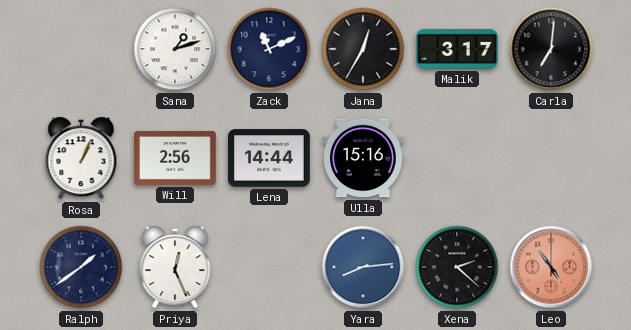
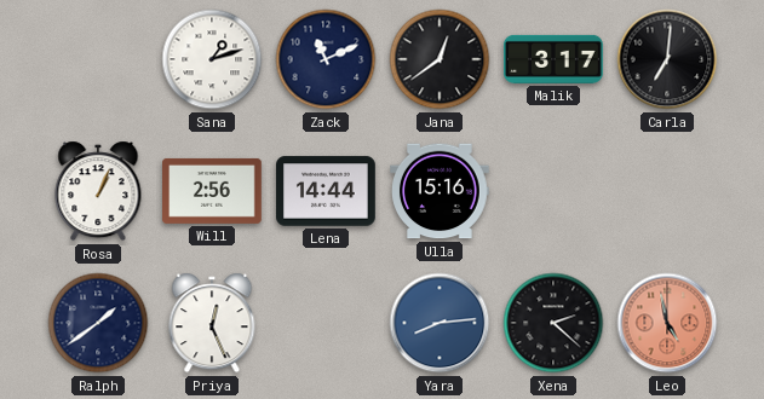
Jana: 12:35 -> 12:39
Leo: 4:54 -> 4:58
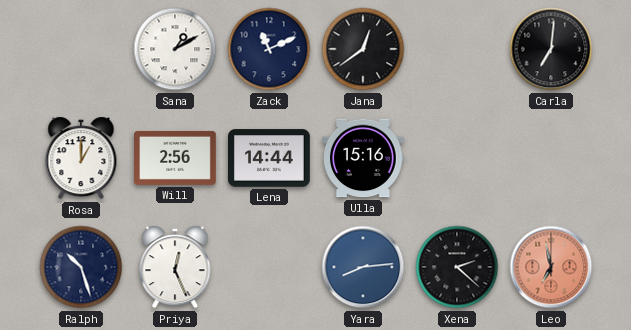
Sana: 1:12 -> 1:10
Malik: 3:17 -> none
Rosa: 1:04 -> 1:00
Ralph: 1:39 -> 10:27
Leo: 4:58 -> 6:58
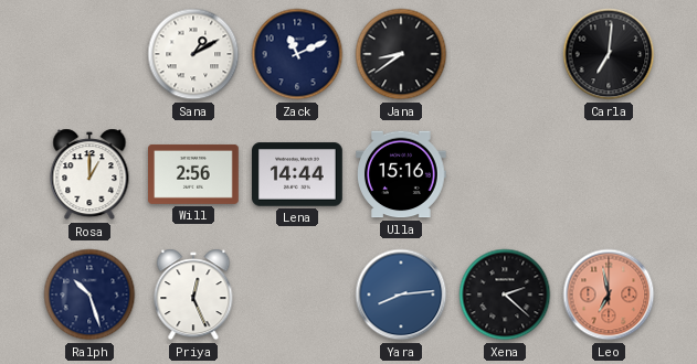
Jana: 12:39 -> 8:39
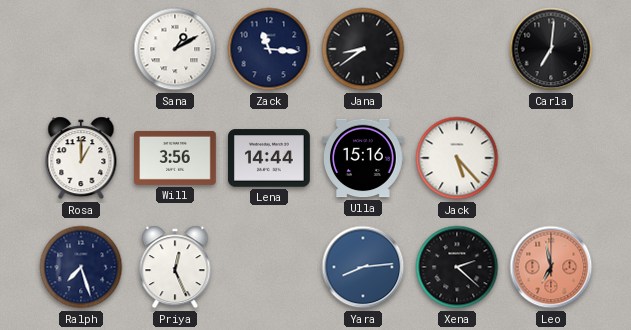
Zack: 11:11 -> 11:16
Will: 2:56 -> 3:56
Jack: none -> 5:23
Ralph: 10:27 -> 7:27
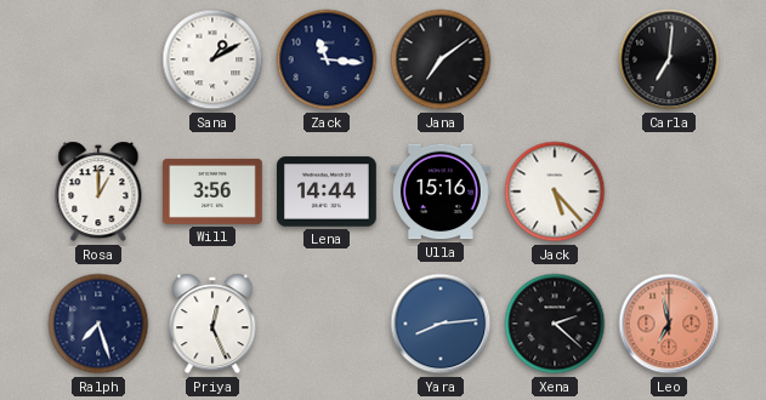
Jana: 8:39 -> 7:09
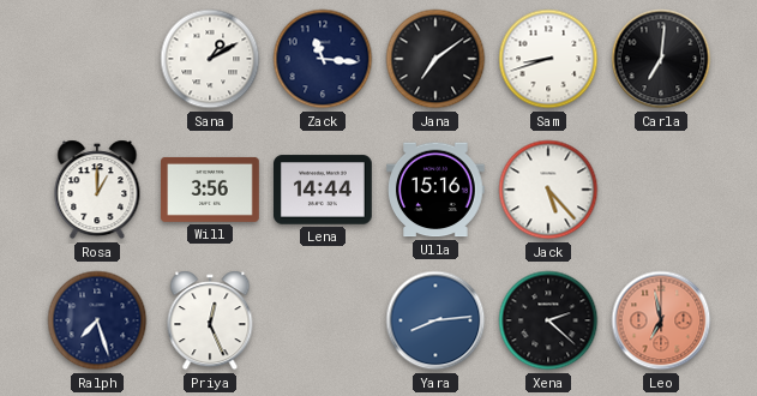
Sam: none -> 8:42
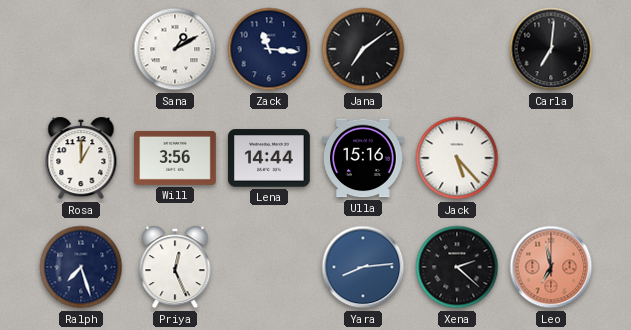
Sam: 8:42 -> none
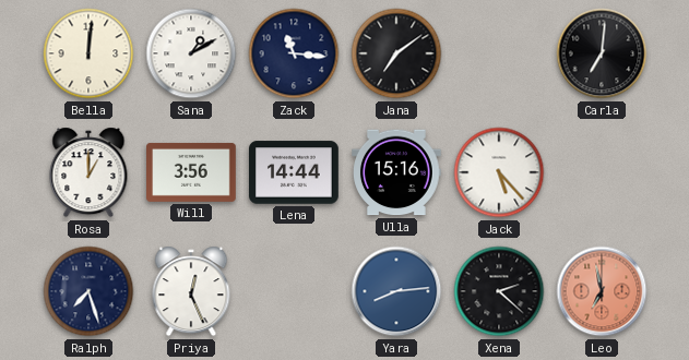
Bella: none -> 12:01
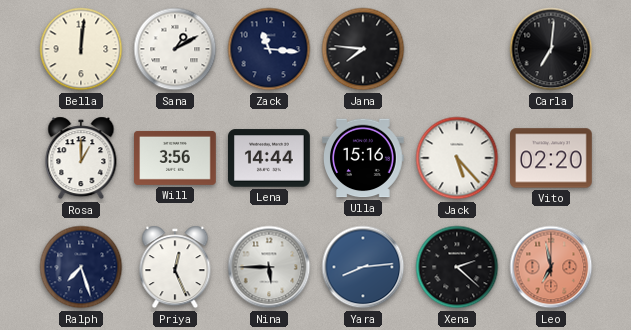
Jana: 7:09 -> 7:46
Vito: none -> 02:20
Nina: none -> 5:45
